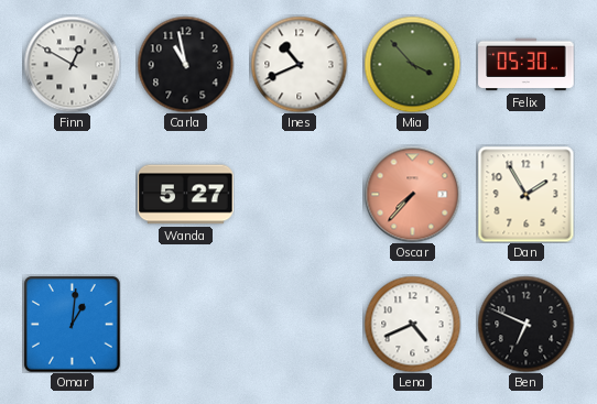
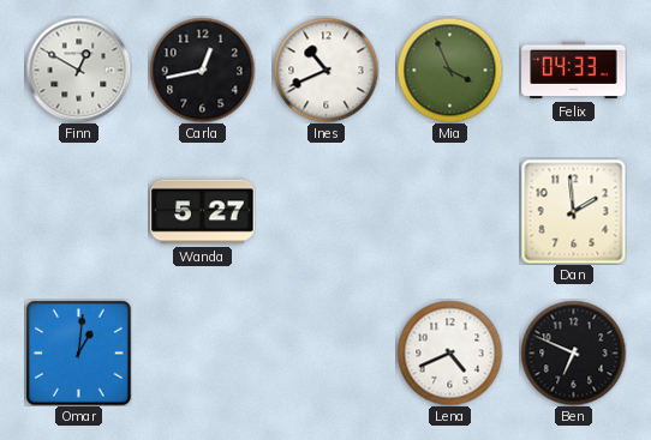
Carla: 10:58 -> 12:43
Mia: 3:53 -> 3:56
Felix: 05:30 -> 04:33
Oscar: 7:37 -> none
Dan: 1:55 -> 1:59
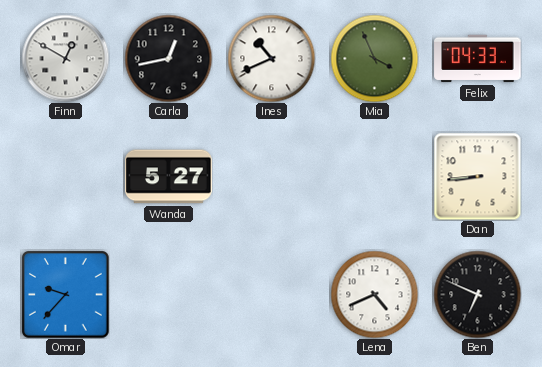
Dan: 1:59 -> 8:44
Omar: 1:01 -> 9:37
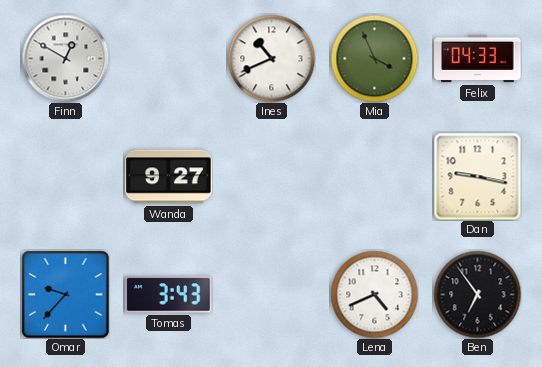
Carla: 12:43 -> none
Wanda: 5:27 -> 9:27
Dan: 8:44 -> 9:17
Tomas: none -> 3:43
Ben: 6:49 -> 6:54
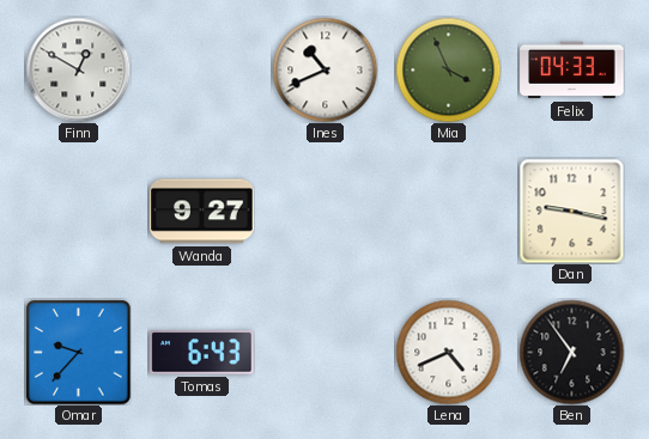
Tomas: 3:43 -> 6:43
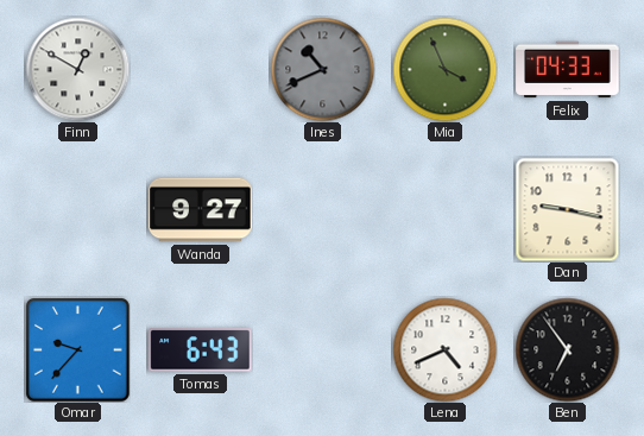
Ines dial: white -> grey
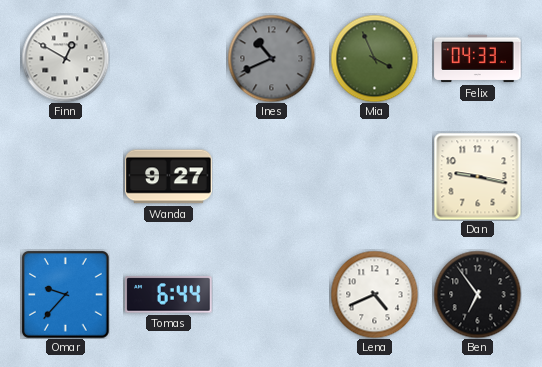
Tomas: 6:43 -> 6:44
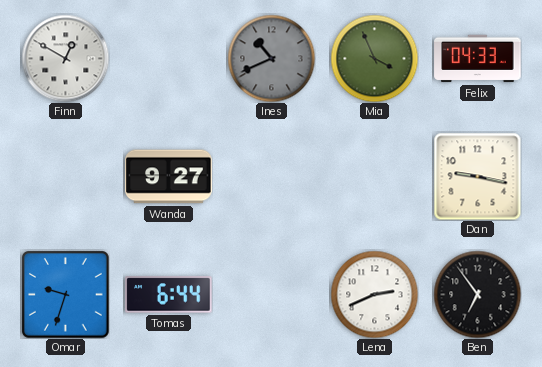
Omar: 9:37 -> 9:33
Lena: 4:41 -> 2:41
